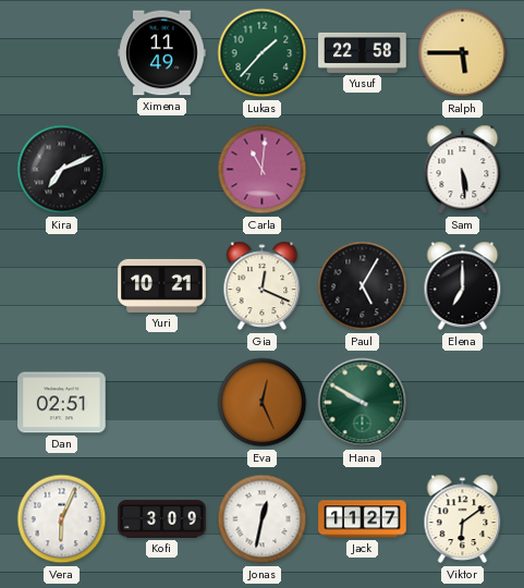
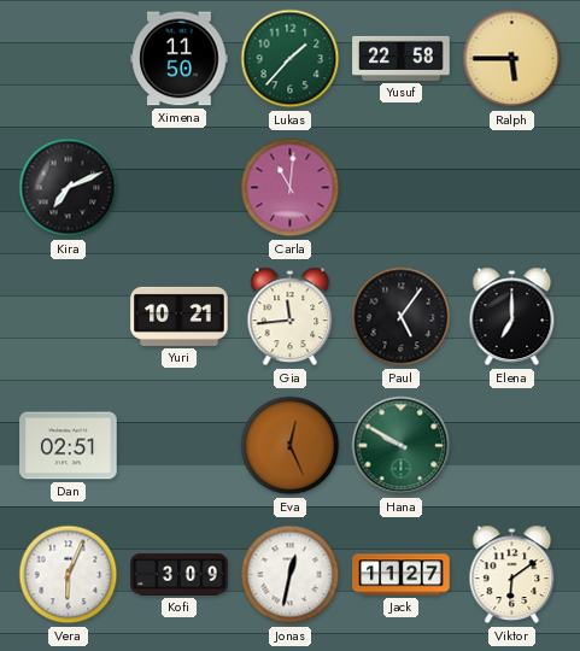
Ximena: 11:49 -> 11:50
Sam: 5:29 -> none
Gia: 12:19 -> 11:44
Paul: 5:05 -> 5:06
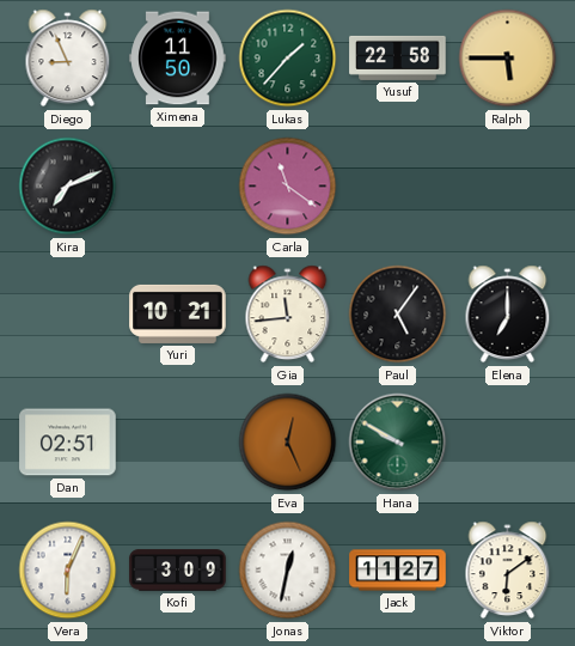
Diego: none -> 8:56
Carla: 11:01 -> 11:21
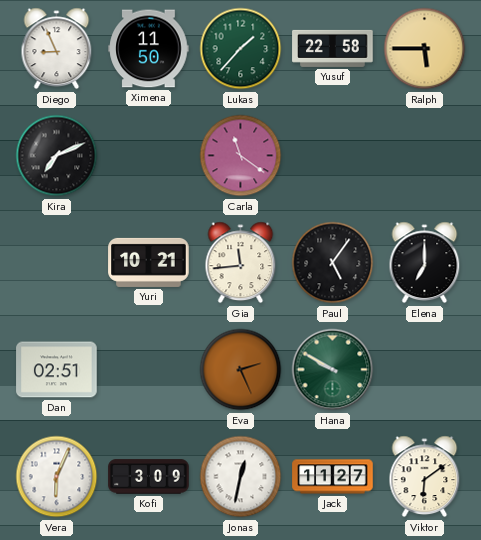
Eva: 12:26 -> 2:26
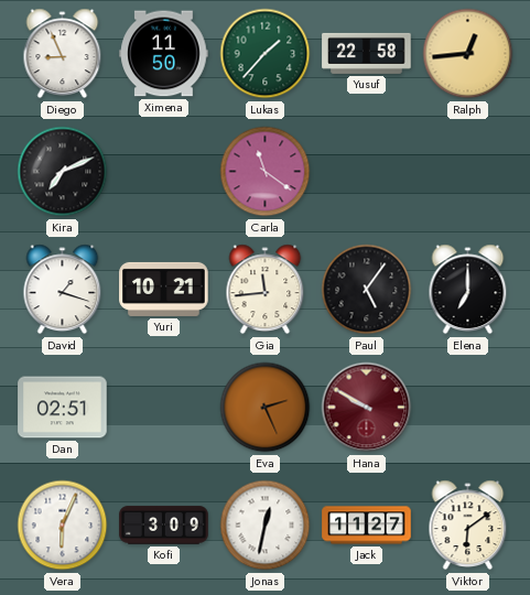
Ralph: 5:45 -> 12:44
David: none -> 1:18
Hana dial: green -> burgundy
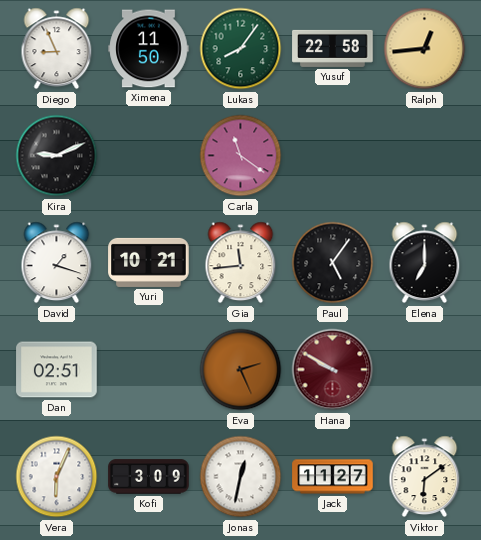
Lukas: 1:37 -> 8:06
Kira: 7:11 -> 9:11
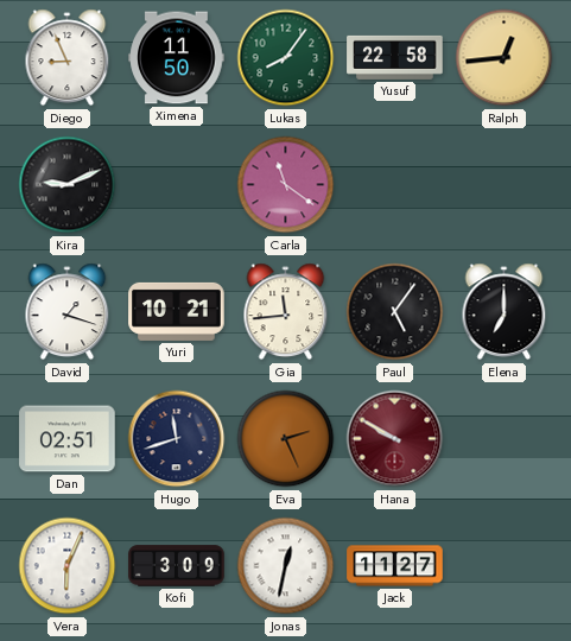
Hugo: none -> 11:42
Viktor: 6:09 -> none
